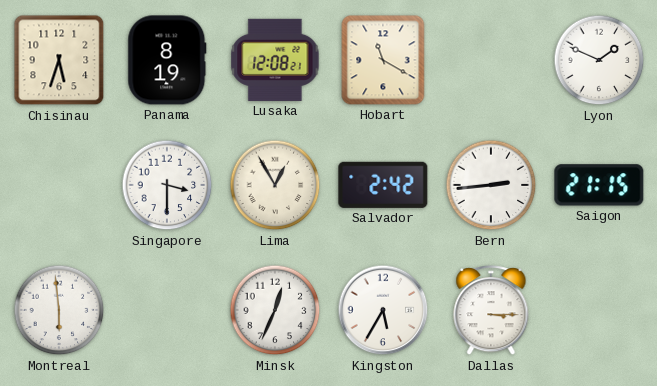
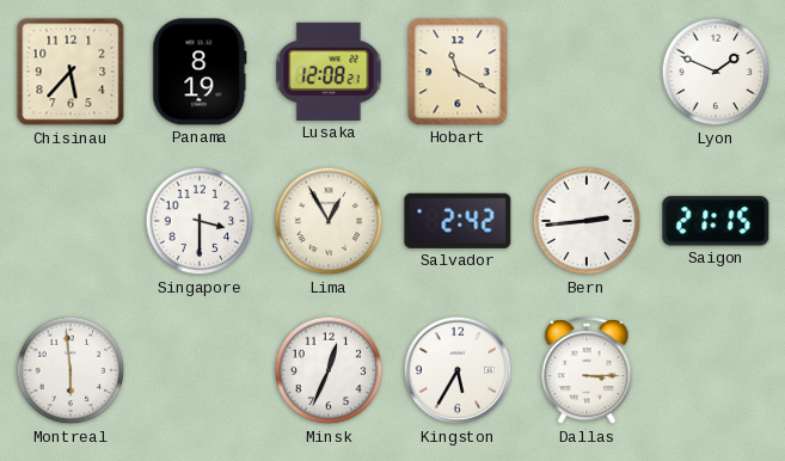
Chisinau: 5:33 -> 5:37
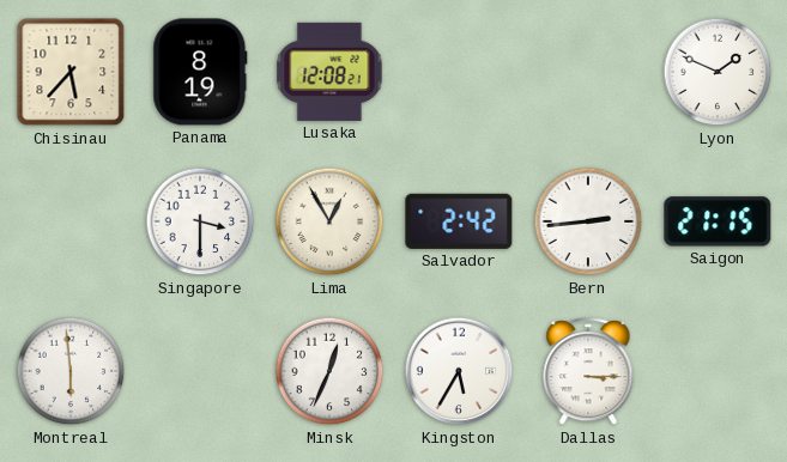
Hobart: 11:20 -> none
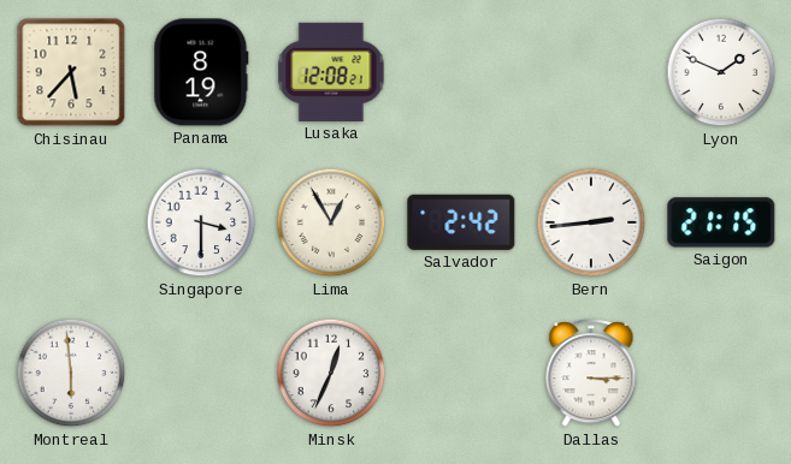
Kingston: 5:35 -> none
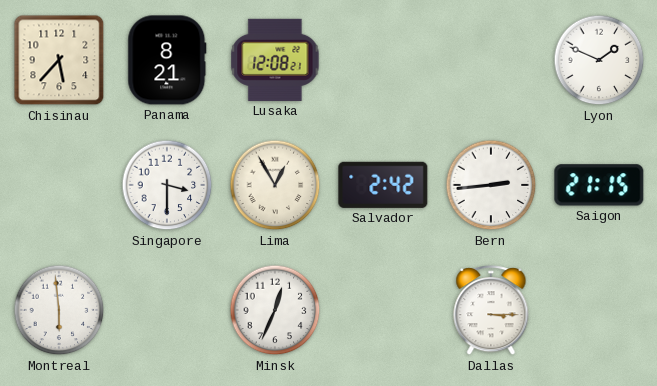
Panama: 8:19 -> 8:21
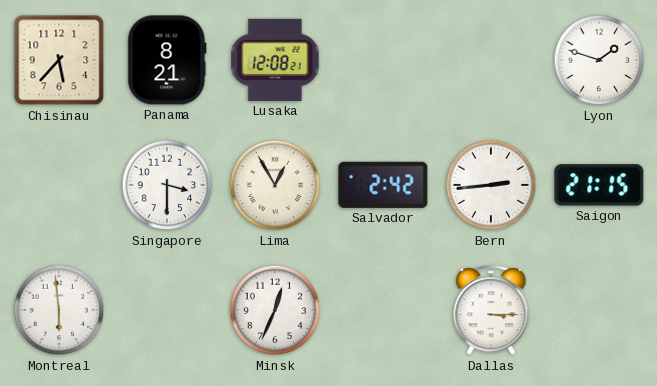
Lyon: 1:49 -> 1:48
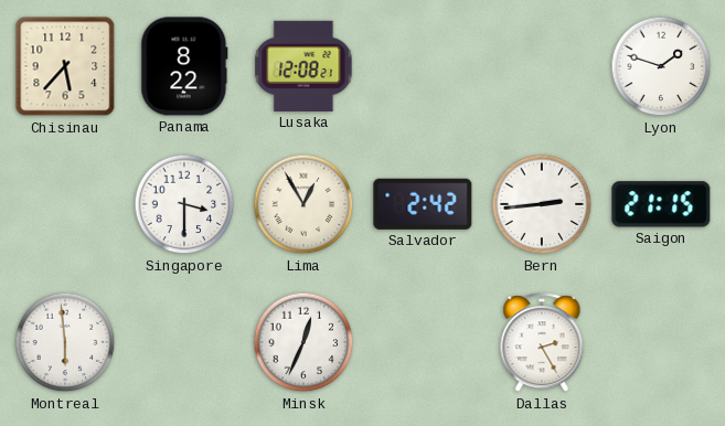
Panama: 8:21 -> 8:22
Dallas: 3:15 -> 2:25
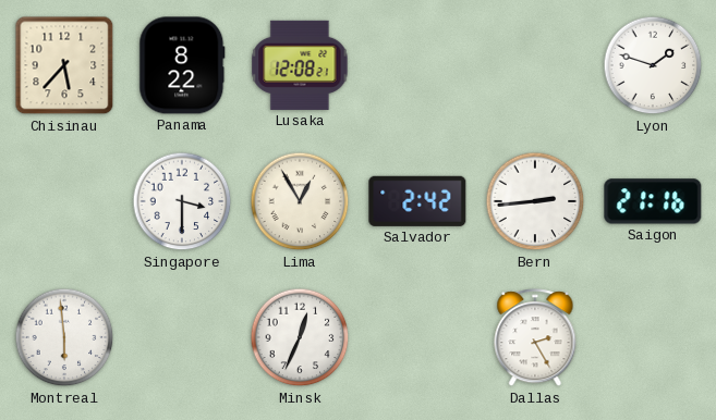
Saigon: 21:15 -> 21:16
